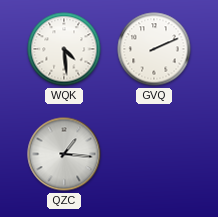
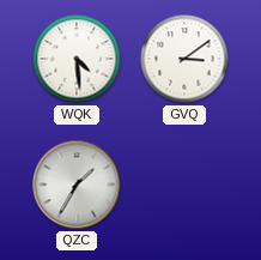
GVQ: 2:11 -> 3:09
QZC: 1:16 -> 1:35
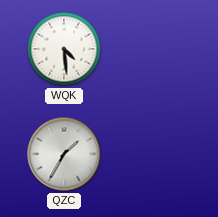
GVQ: 3:09 -> none
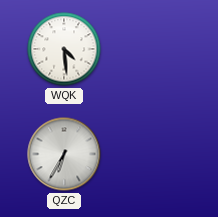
QZC: 1:35 -> 6:35
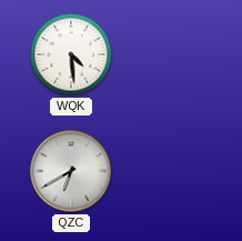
QZC: 6:35 -> 6:40
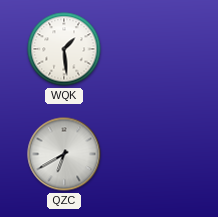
WQK: 4:29 -> 1:29
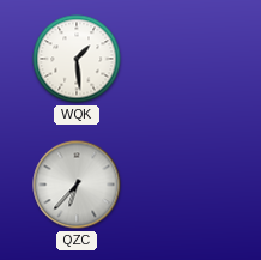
QZC: 6:40 -> 6:37
